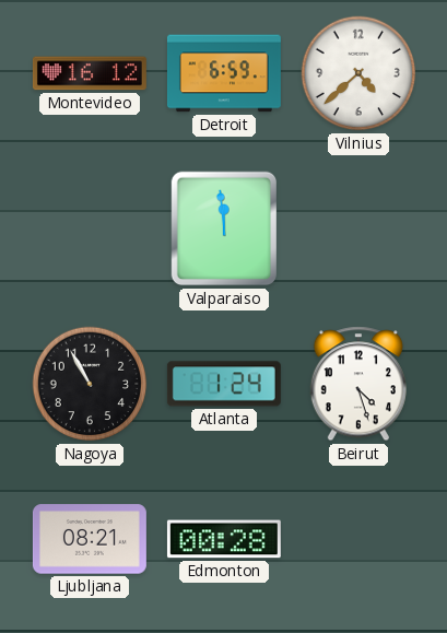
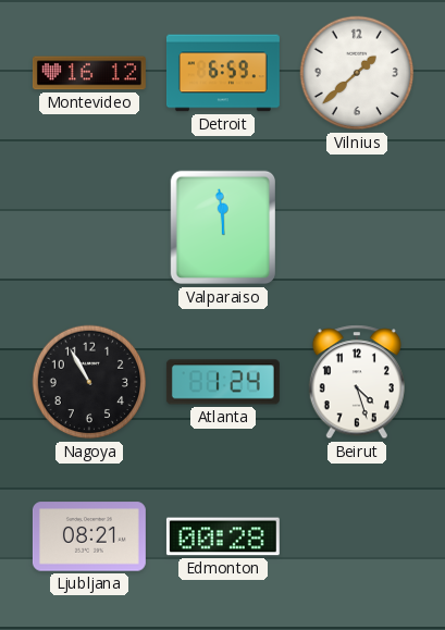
Vilnius: 4:38 -> 1:38
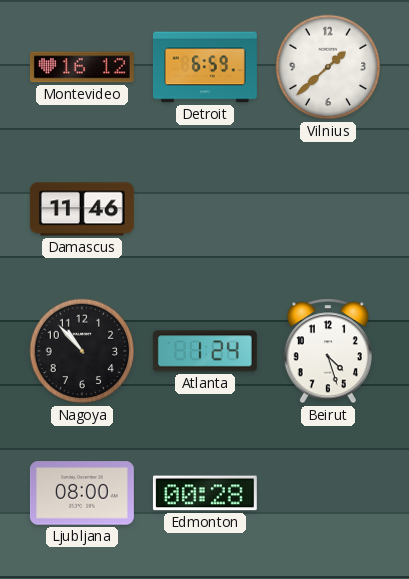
Damascus: none -> 11:46
Valparaiso: 11:59 -> none
Nagoya: 10:55 -> 10:53
Ljubljana: 08:21 -> 08:00
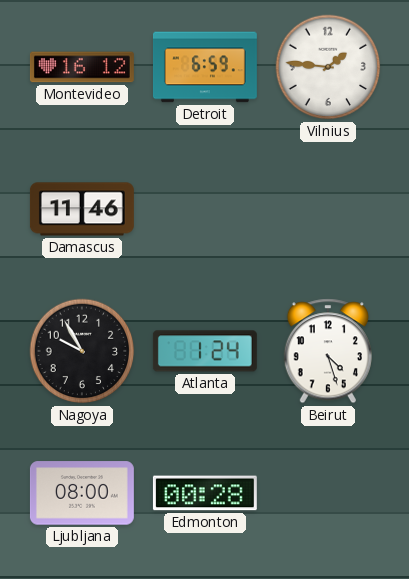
Vilnius: 1:38 -> 1:46
Nagoya: 10:53 -> 9:55
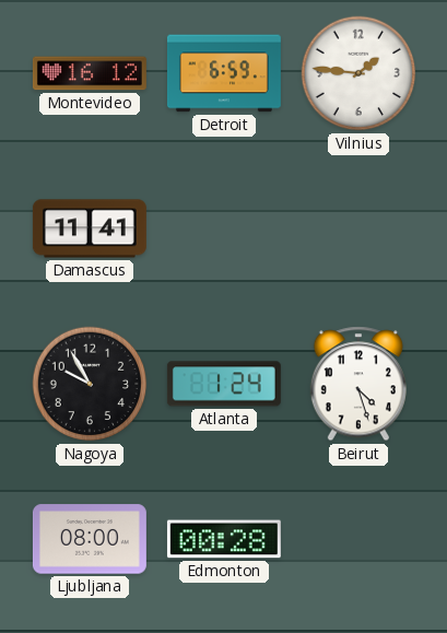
Damascus: 11:46 -> 11:41
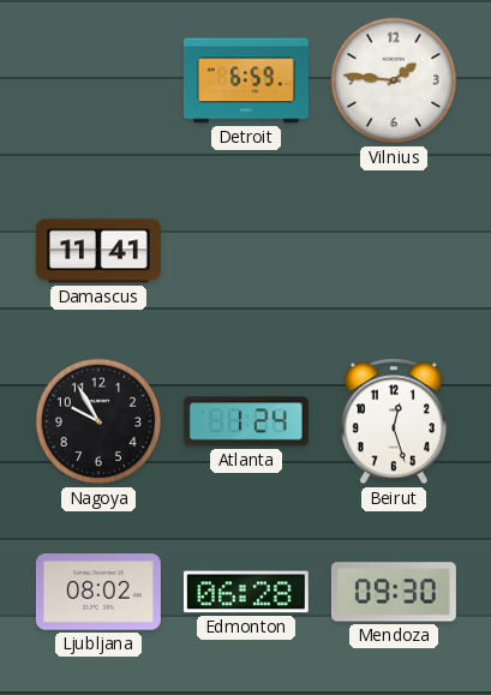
Montevideo: 16:12 -> none
Beirut: 4:27 -> 12:27
Ljubljana: 08:00 -> 08:02
Edmonton: 00:28 -> 06:28
Mendoza: none -> 09:30
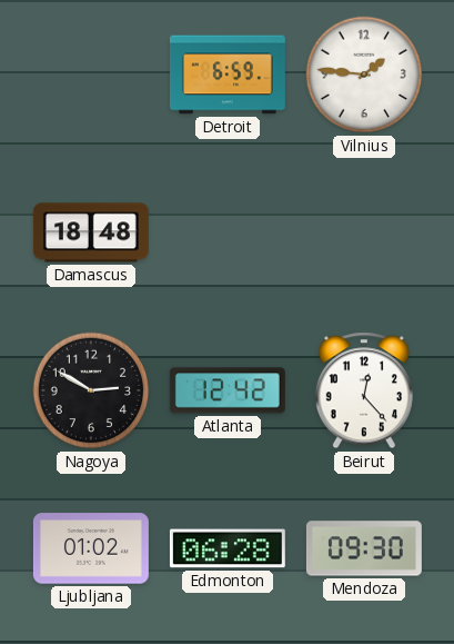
Damascus: 11:41 -> 18:48
Nagoya: 9:55 -> 2:50
Atlanta: 1:24 -> 12:42
Beirut: 12:27 -> 12:23
Ljubljana: 08:02 -> 01:02
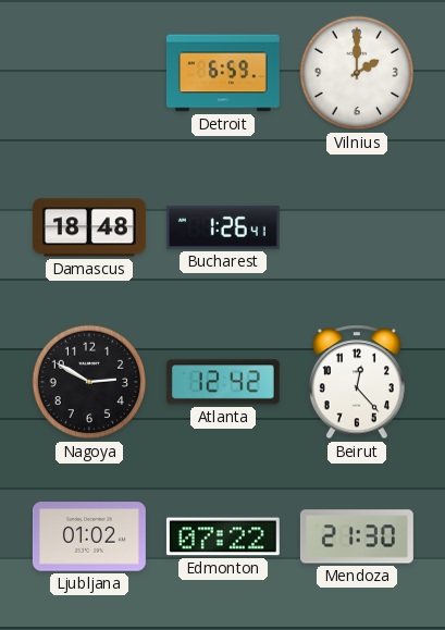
Vilnius: 1:46 -> 2:00
Bucharest: none -> 1:26
Edmonton: 06:28 -> 07:22
Mendoza: 09:30 -> 21:30
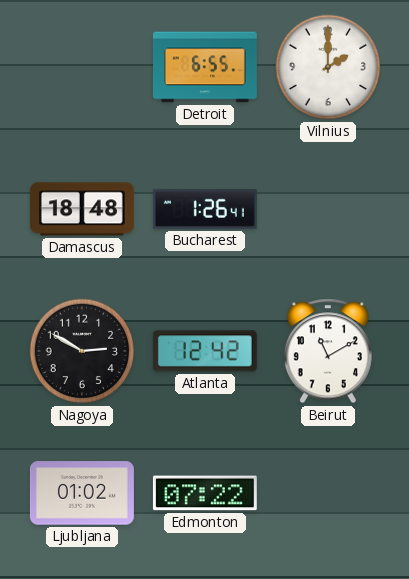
Detroit: 6:59 -> 6:55
Beirut: 12:23 -> 11:10
Mendoza: 21:30 -> none
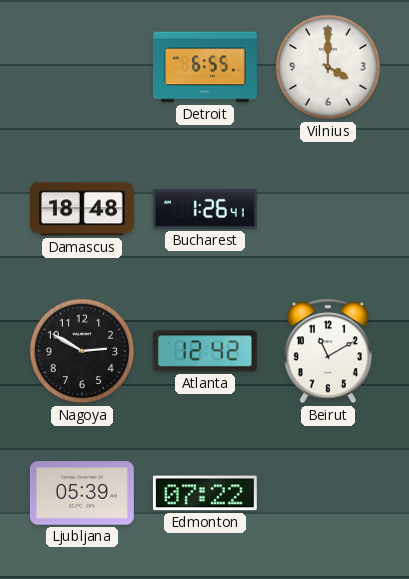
Vilnius: 2:00 -> 4:00
Ljubljana: 01:02 -> 05:39
